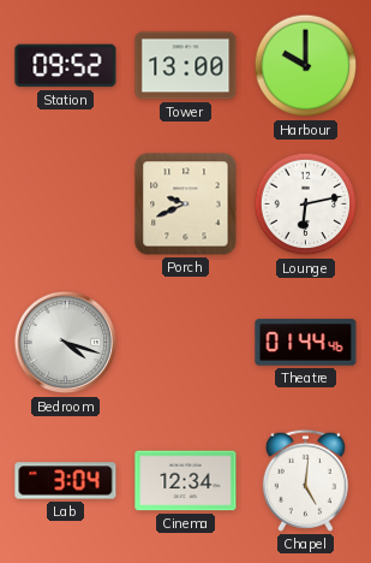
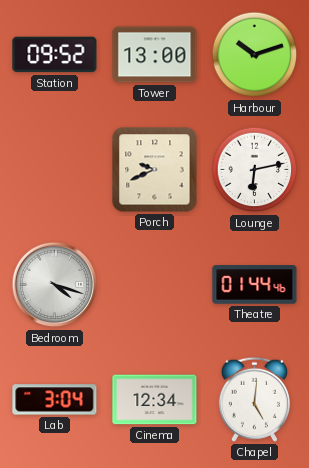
Harbour: 10:00 -> 10:12
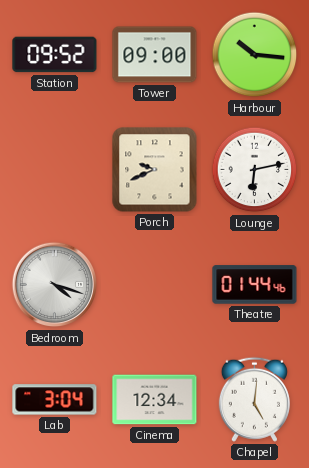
Tower: 13:00 -> 09:00
Harbour: 10:12 -> 10:16
